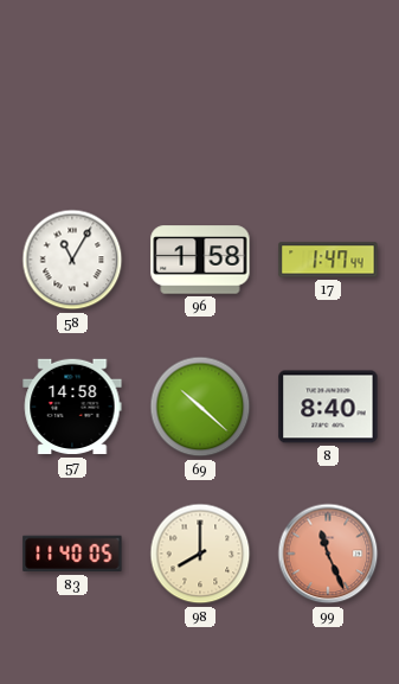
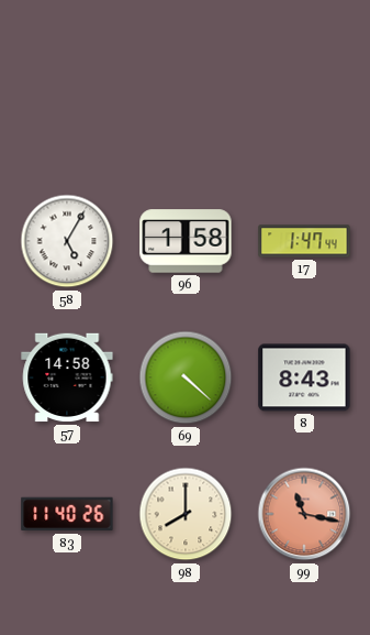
58: 11:05 -> 5:05
69: 10:22 -> 4:22
8: 8:40 -> 8:43
83: 11:40:05 -> 11:40:26
99: 11:26 -> 11:17
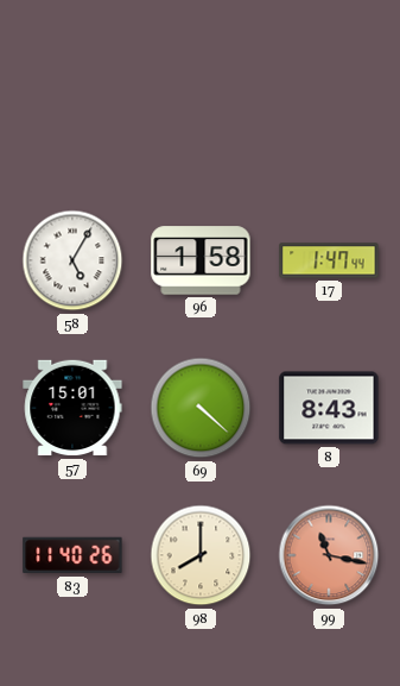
57: 14:58 -> 15:01
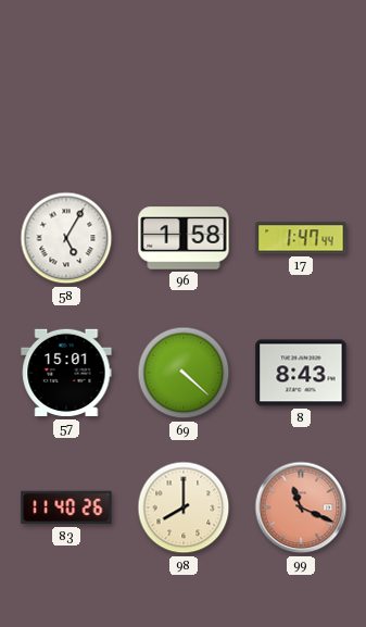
99: 11:17 -> 11:19
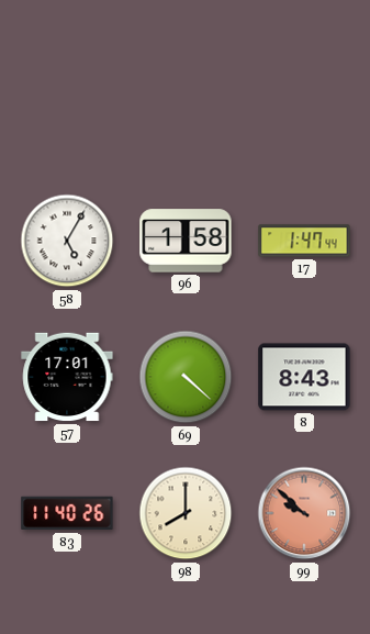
57: 15:01 -> 17:01
99: 11:19 -> 9:52
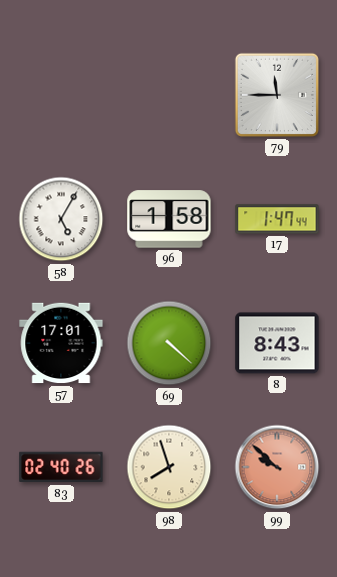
79: none -> 11:45
83: 11:40 -> 02:40
98: 8:00 -> 7:57
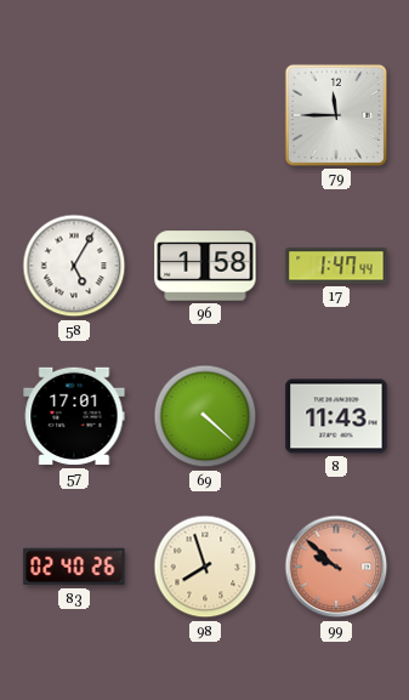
8: 8:43 -> 11:43
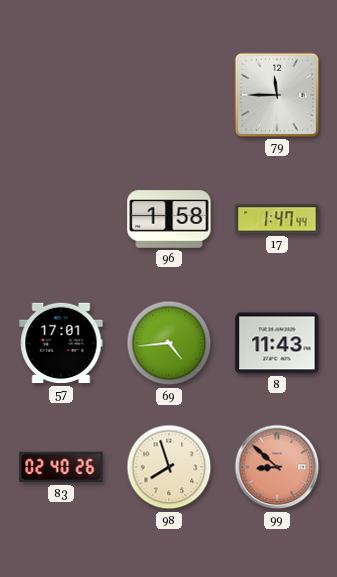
58: 5:05 -> none
69: 4:22 -> 4:44
99: 9:52 -> 8:52
